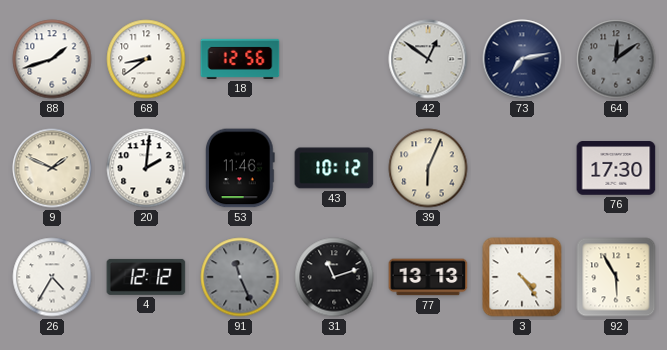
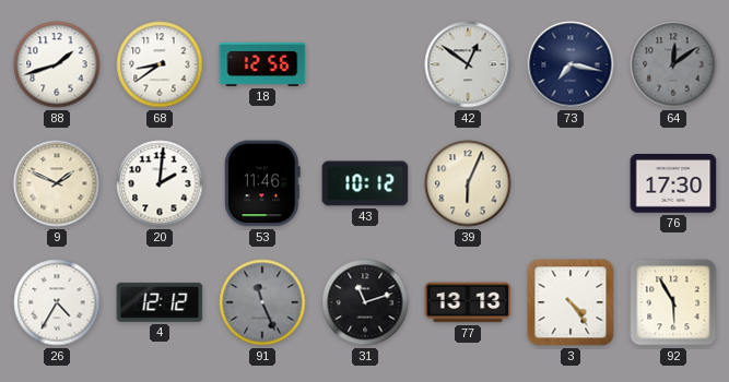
73: 7:13 -> 7:17
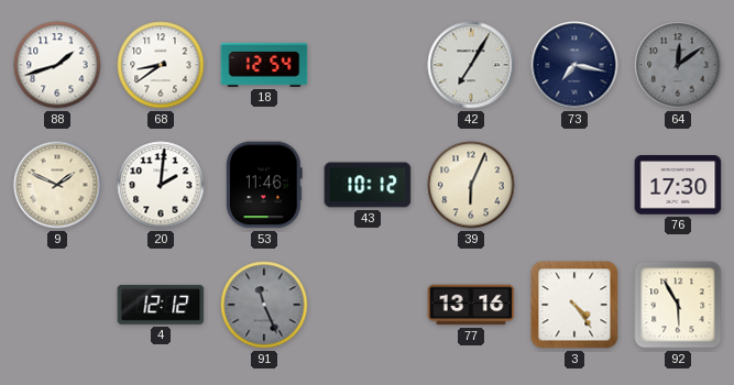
18: 12:56 -> 12:54
42: 12:51 -> 7:05
26: 4:35 -> none
31: 11:12 -> none
77: 13:13 -> 13:16
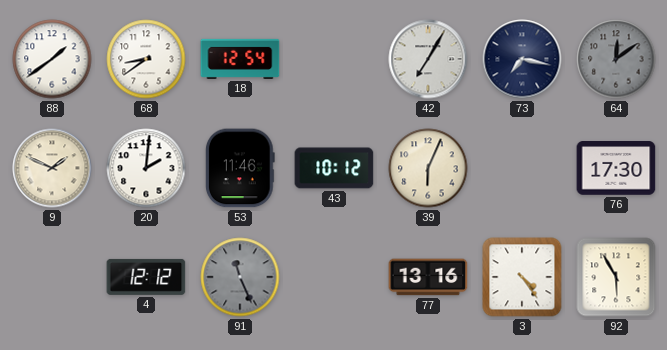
88: 1:42 -> 1:39
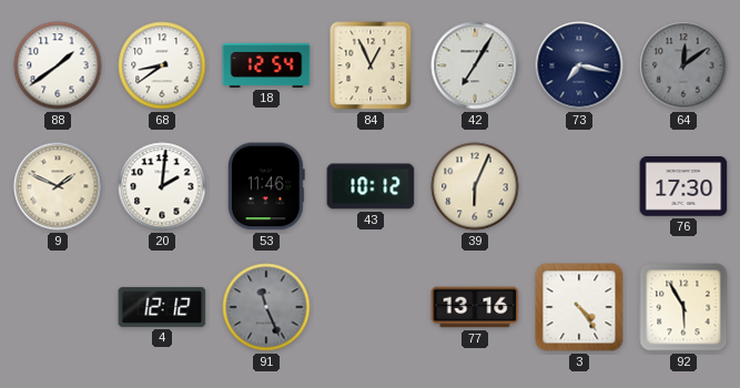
84: none -> 12:56
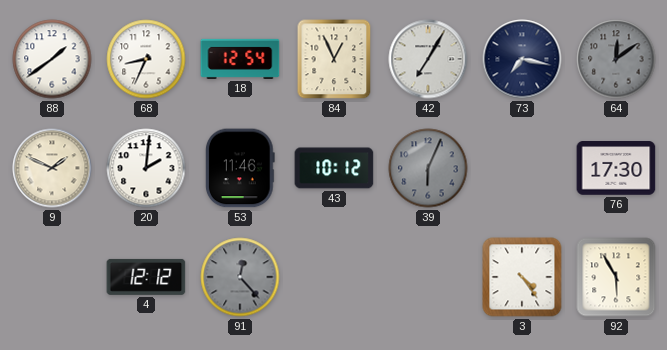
68: 8:39 -> 8:34
39 dial: cream -> grey
91: 11:26 -> 12:23
77: 13:16 -> none
